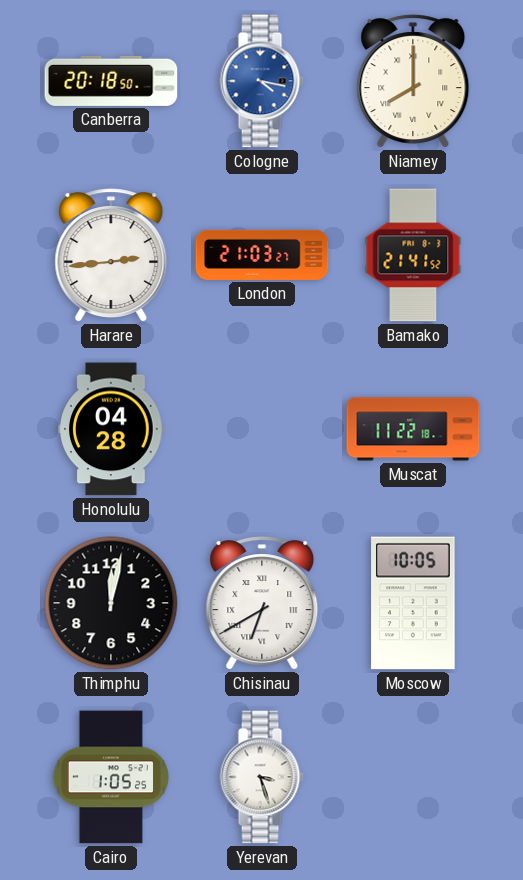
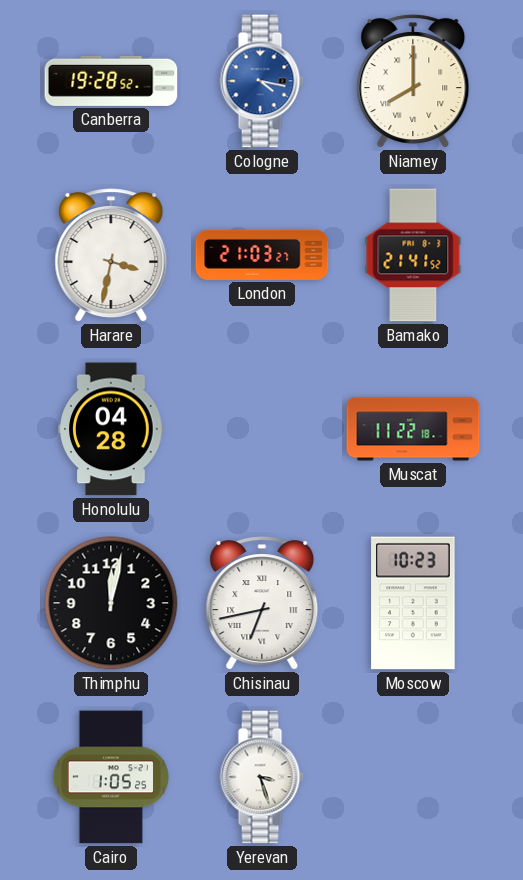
Canberra: 20:18 -> 19:28
Harare: 2:44 -> 3:32
Chisinau: 6:40 -> 6:43
Moscow: 10:05 -> 10:23
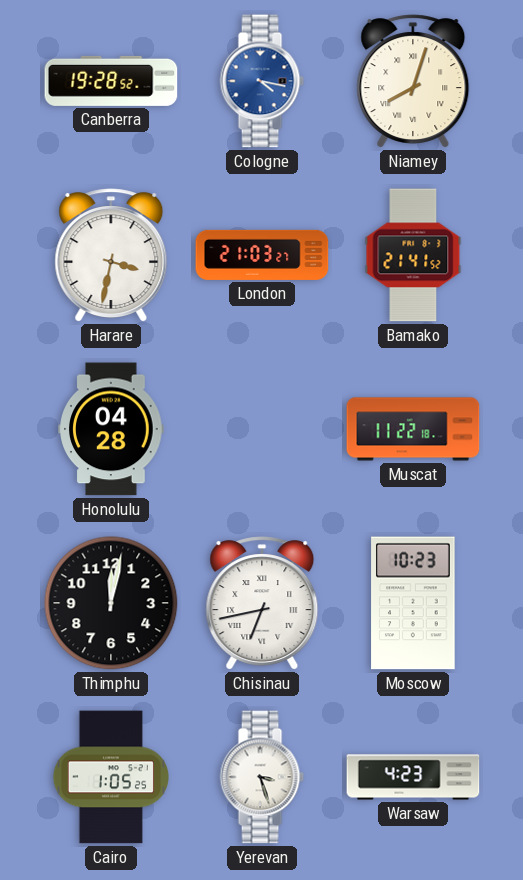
Niamey: 8:00 -> 8:03
Warsaw: none -> 4:23
